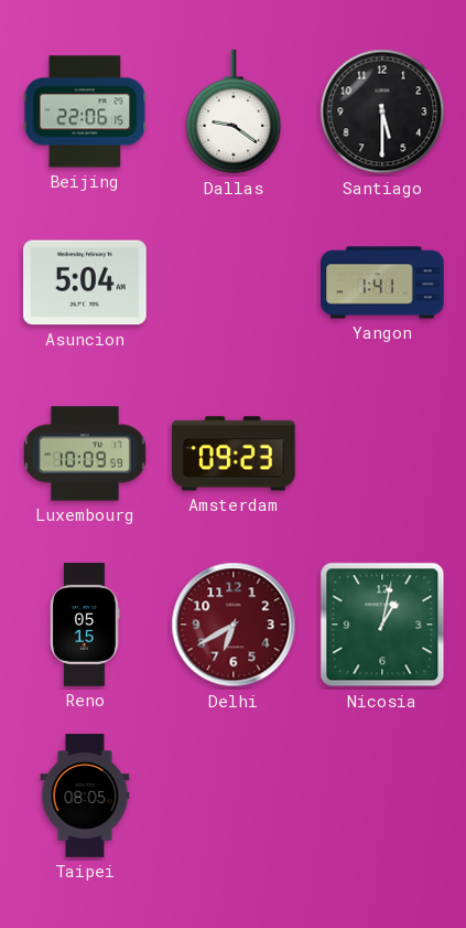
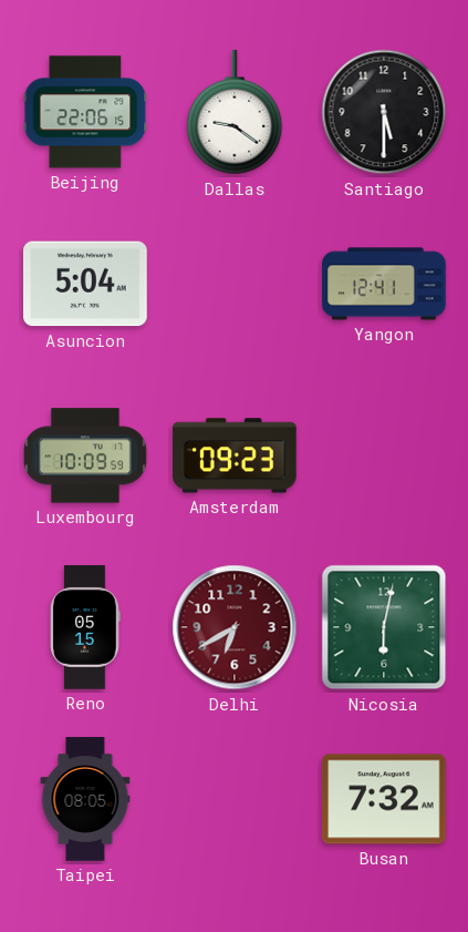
Yangon: 1:41 -> 12:41
Nicosia: 1:02 -> 6:02
Busan: none -> 7:32
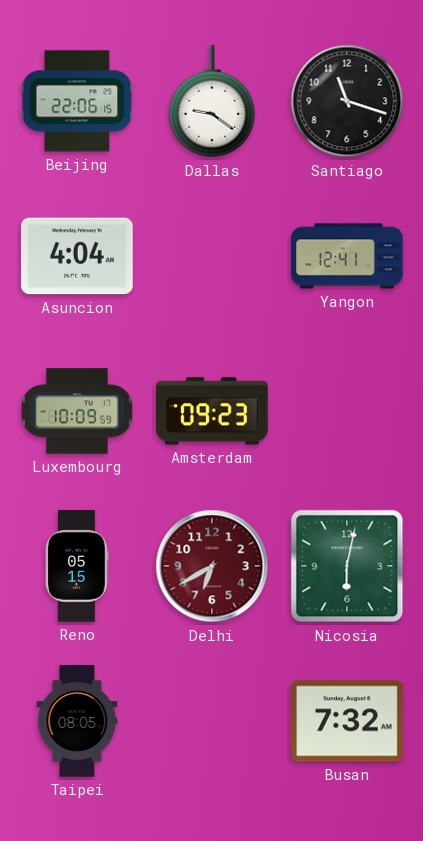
Santiago: 5:30 -> 11:18
Asuncion: 5:04 -> 4:04
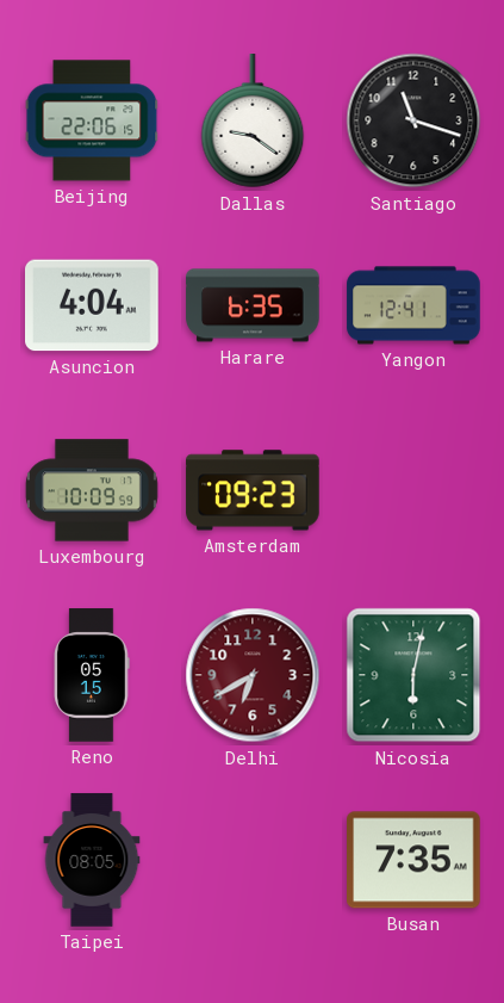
Harare: none -> 6:35
Busan: 7:32 -> 7:35
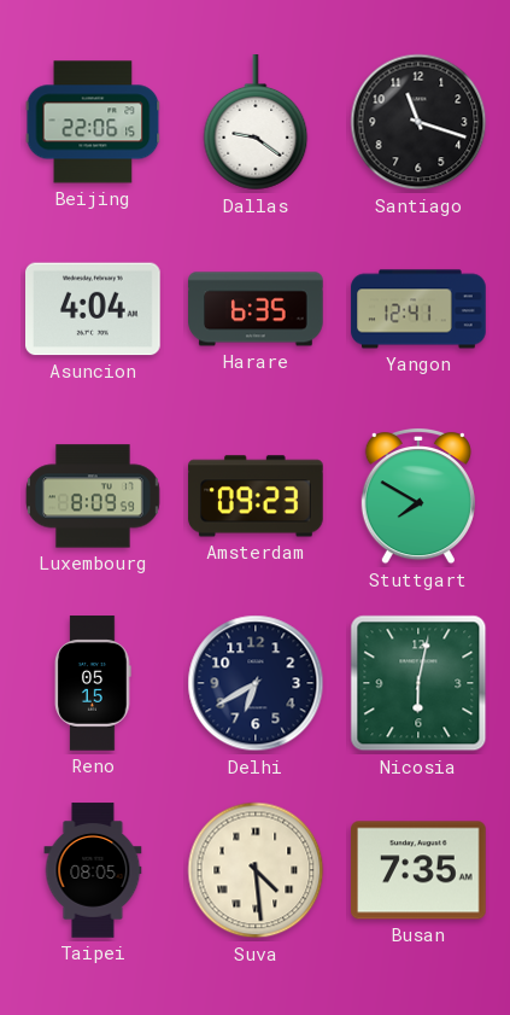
Luxembourg: 10:09 -> 8:09
Stuttgart: none -> 7:50
Delhi dial: burgundy -> navy
Suva: none -> 4:29
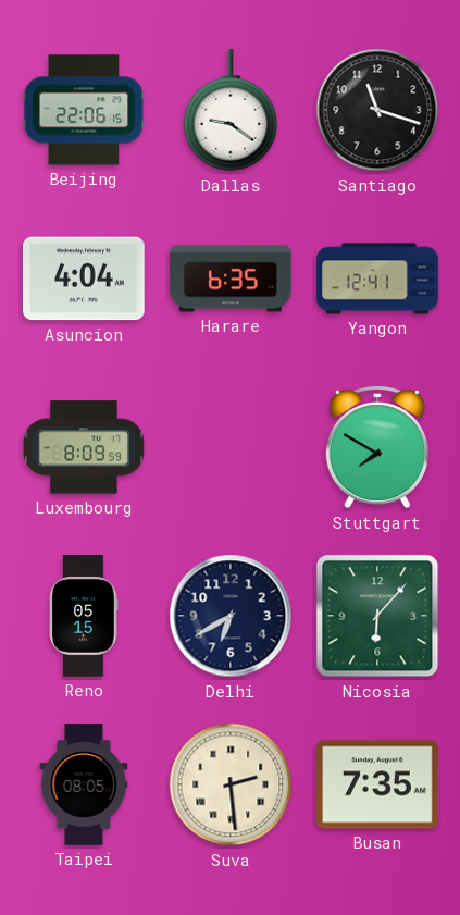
Amsterdam: 09:23 -> none
Nicosia: 6:02 -> 6:07
Suva: 4:29 -> 2:29
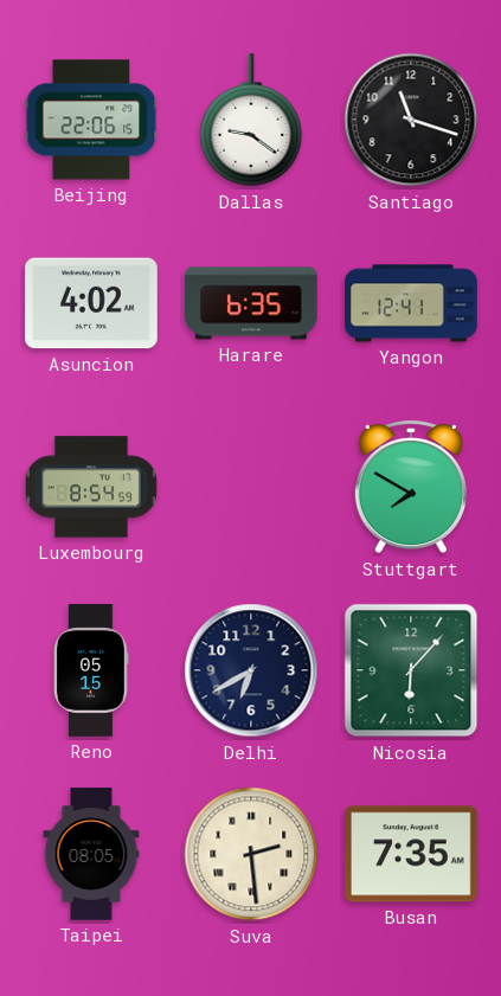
Asuncion: 4:04 -> 4:02
Luxembourg: 8:09 -> 8:54
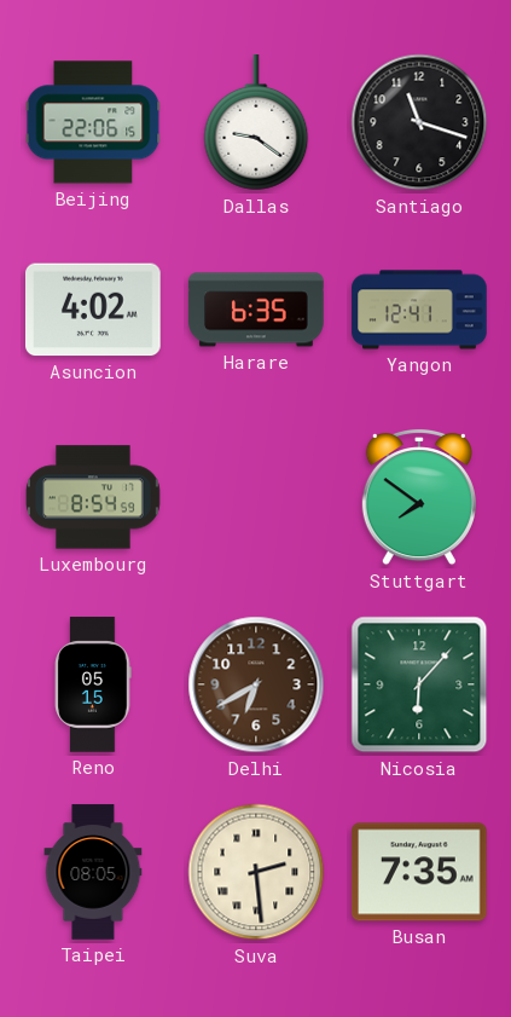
Stuttgart: 7:50 -> 7:51
Delhi dial: navy -> brown
